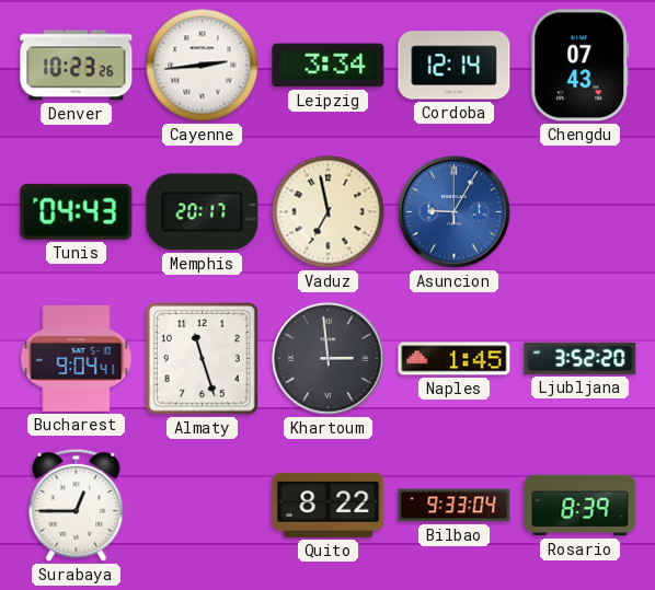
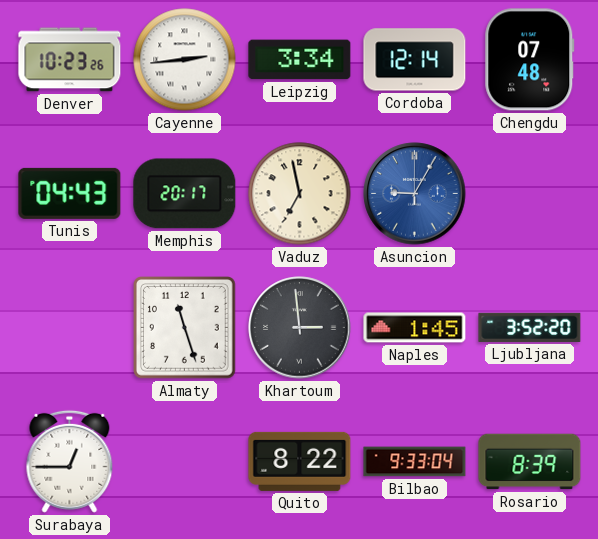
Chengdu: 07:43 -> 07:48
Bucharest: 9:04 -> none
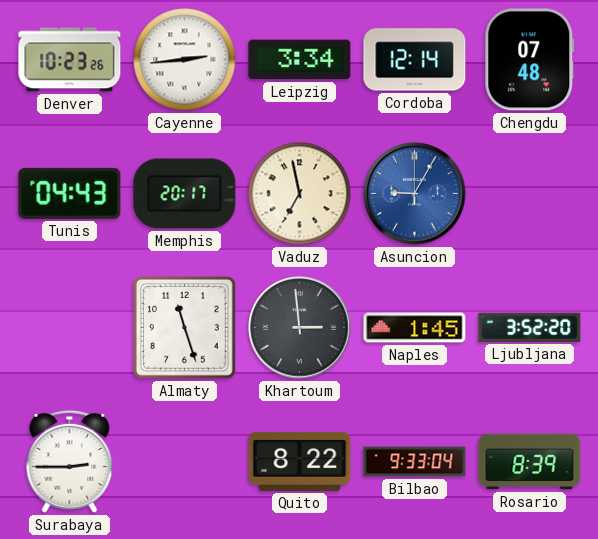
Surabaya: 12:45 -> 2:45
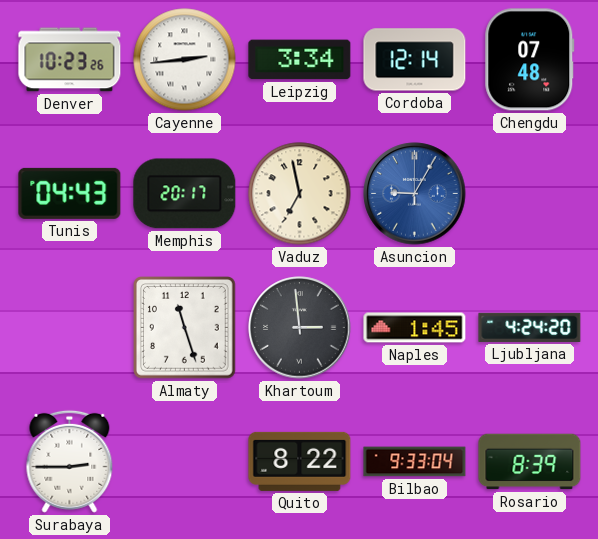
Ljubljana: 3:52 -> 4:24
